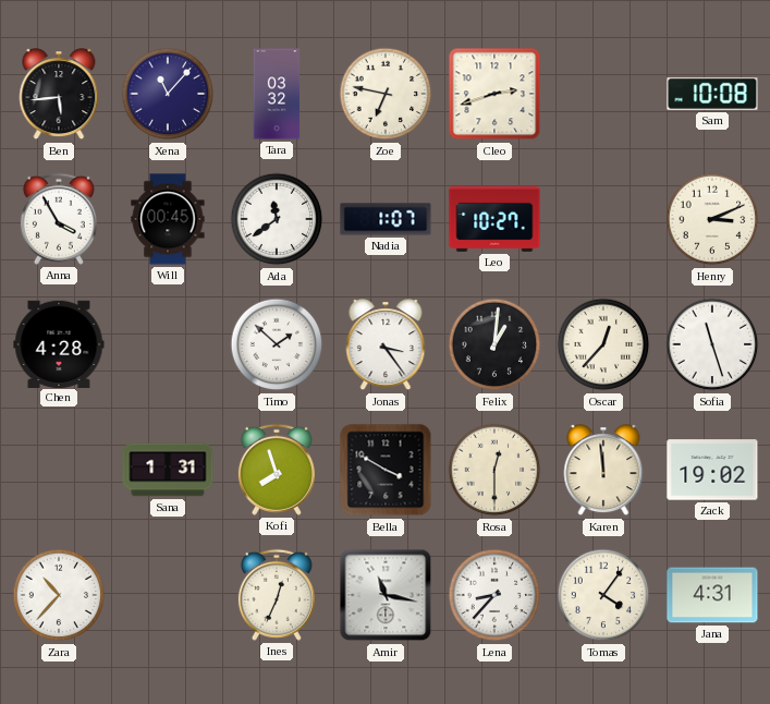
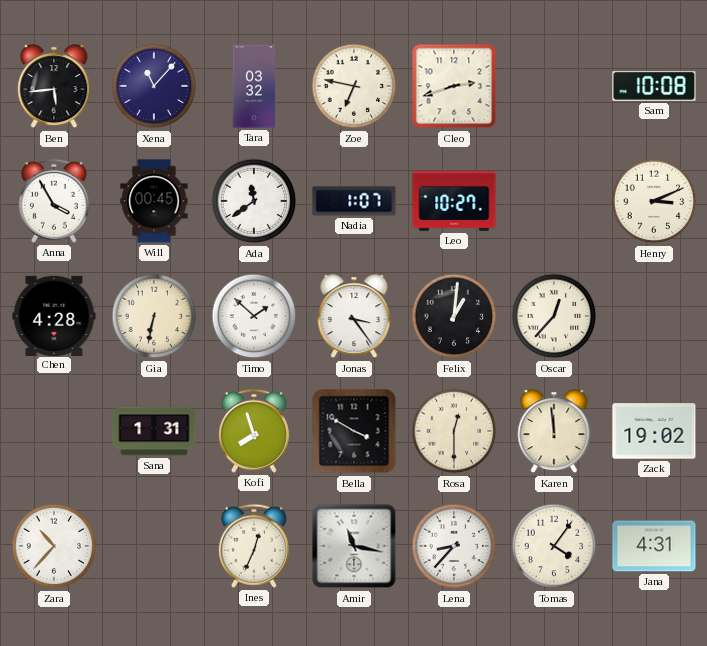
Gia: none -> 6:32
Sofia: 11:27 -> none
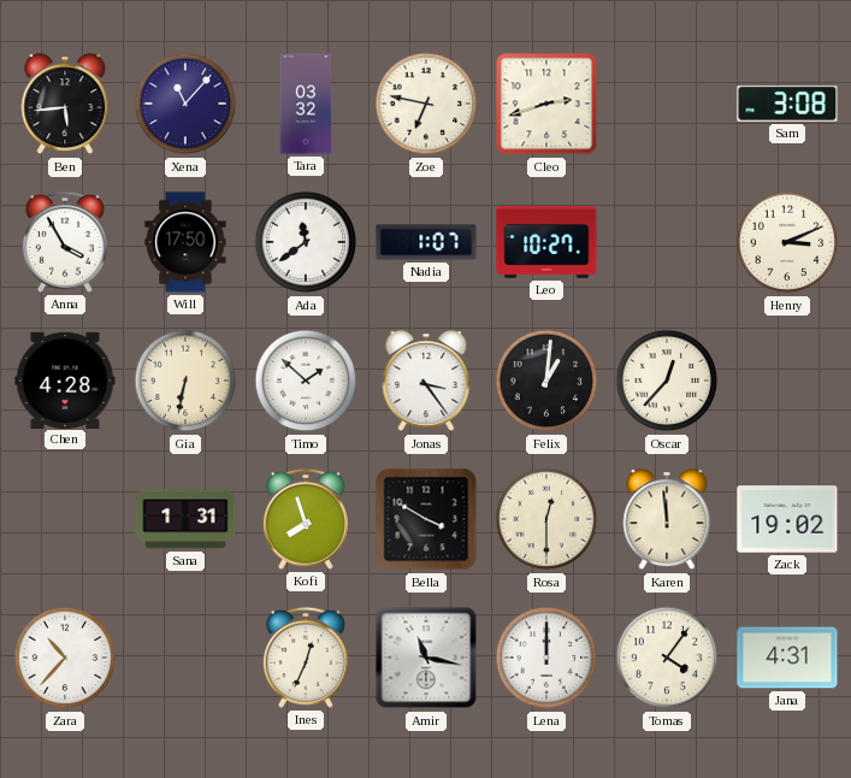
Sam: 10:08 -> 3:08
Will: 00:45 -> 17:50
Lena: 8:37 -> 12:00
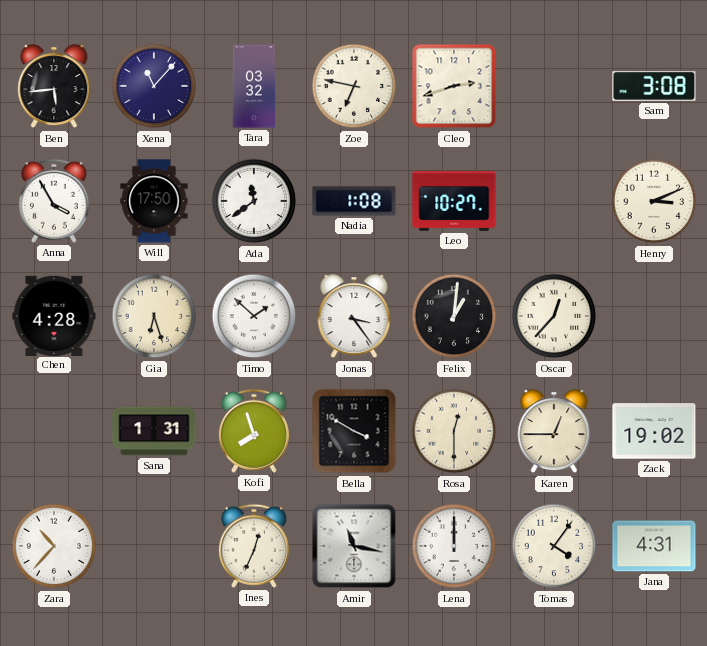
Nadia: 1:07 -> 1:08
Gia: 6:32 -> 6:27
Karen: 11:59 -> 12:45
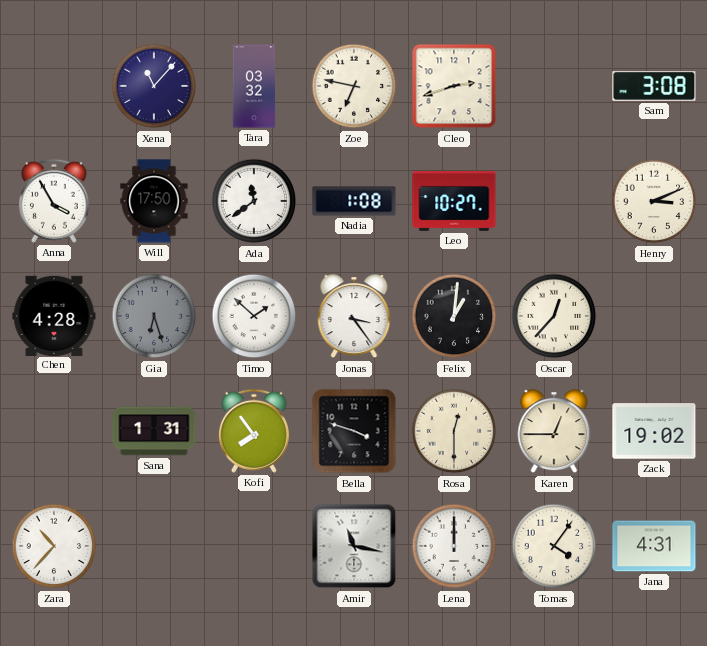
Ben: 5:44 -> none
Gia dial: cream -> grey
Kofi: 7:57 -> 7:54
Bella: 3:50 -> 3:48
Ines: 12:34 -> none
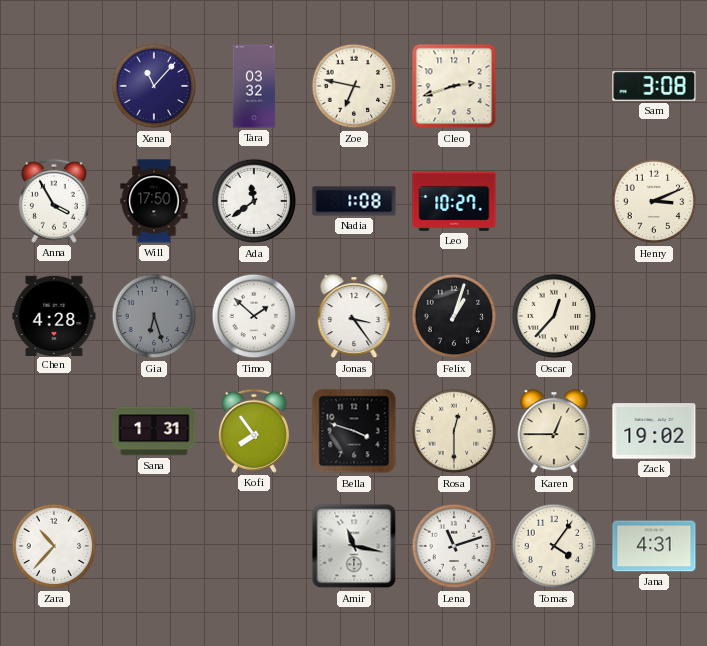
Felix: 1:01 -> 1:03
Lena: 12:00 -> 11:12
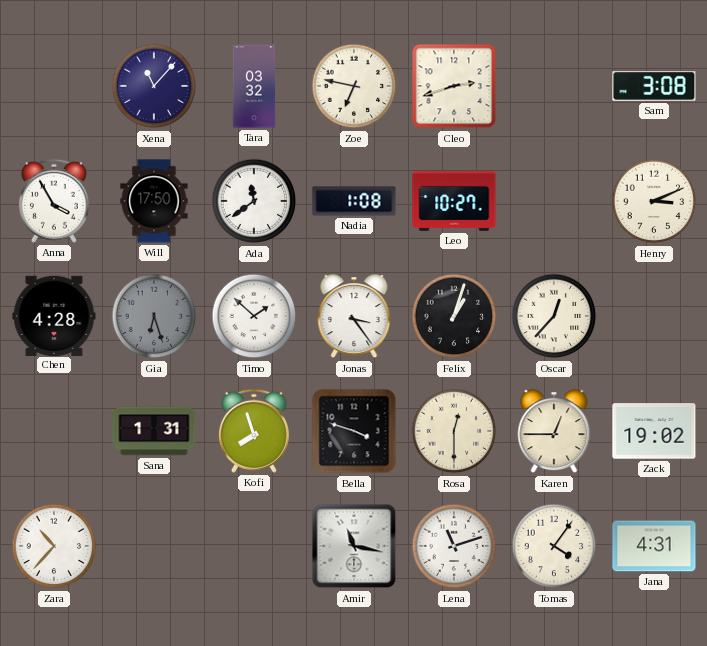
Kofi: 7:54 -> 7:57
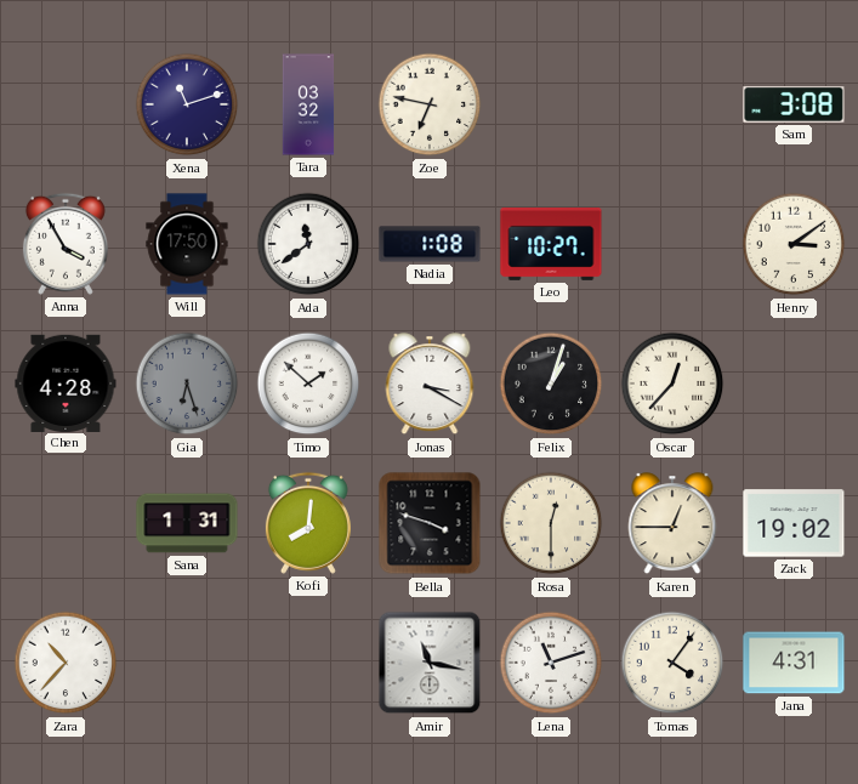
Xena: 11:07 -> 11:12
Cleo: 2:42 -> none
Henry: 3:11 -> 3:09
Jonas: 3:24 -> 3:20
Kofi: 7:57 -> 8:01
